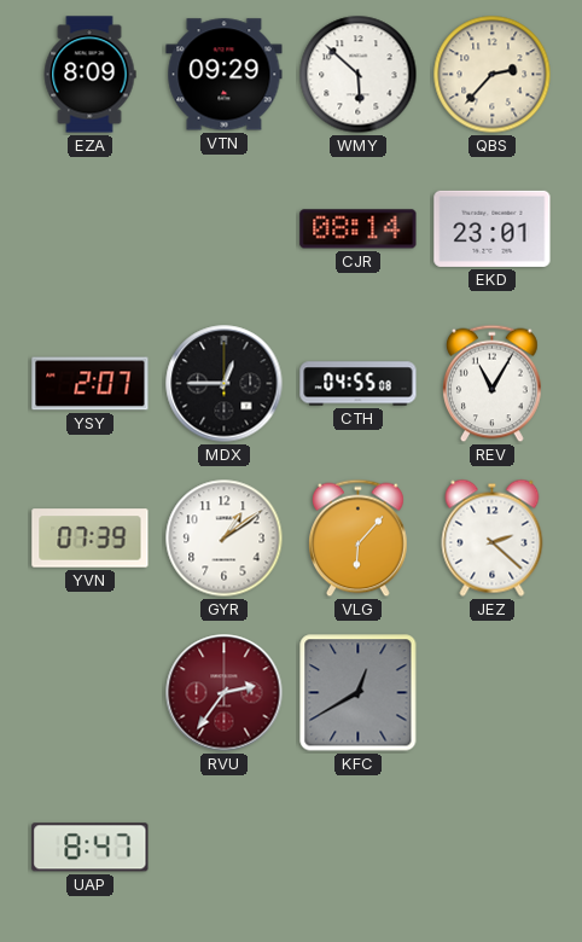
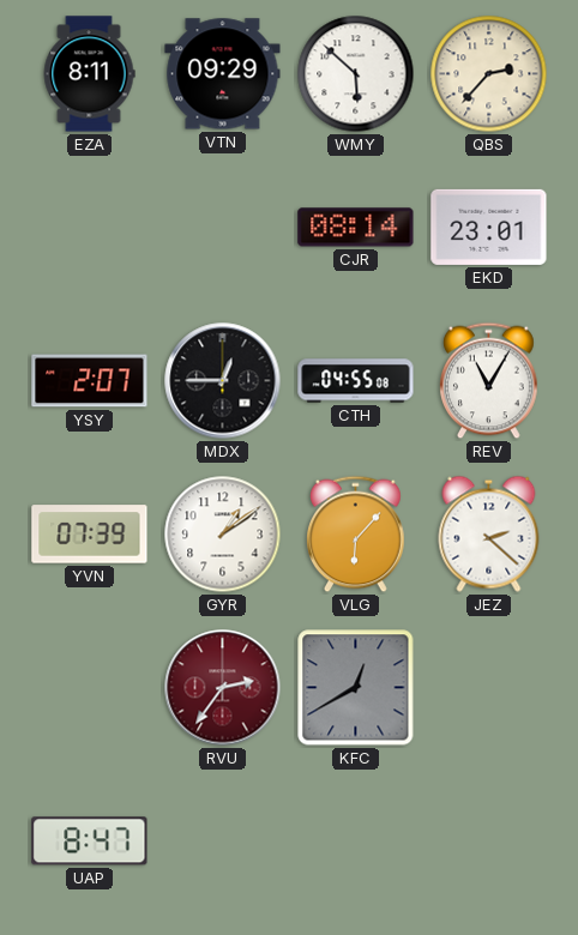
EZA: 8:09 -> 8:11
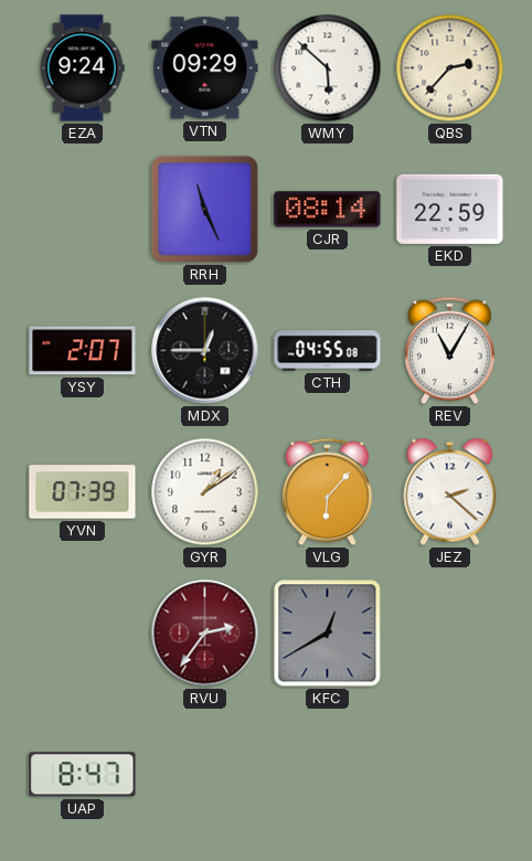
EZA: 8:11 -> 9:24
RRH: none -> 11:26
EKD: 23:01 -> 22:59
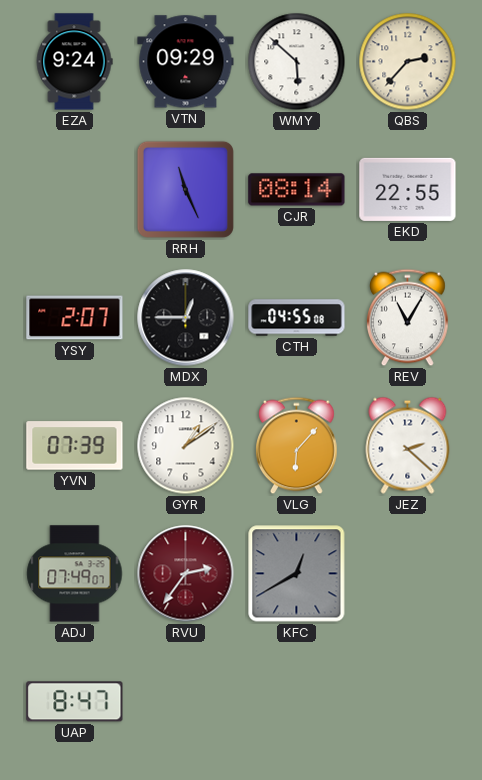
EKD: 22:59 -> 22:55
ADJ: none -> 07:49
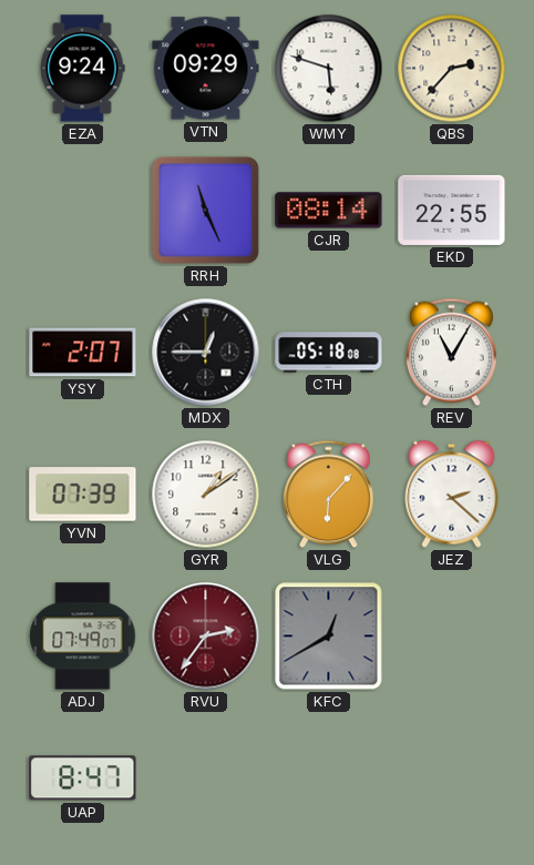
WMY: 5:52 -> 5:48
CTH: 04:55 -> 05:18
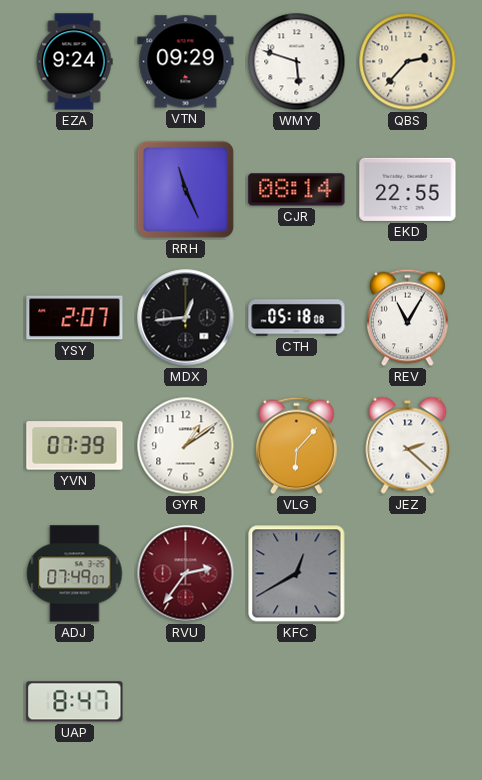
MDX: 12:45 -> 12:44
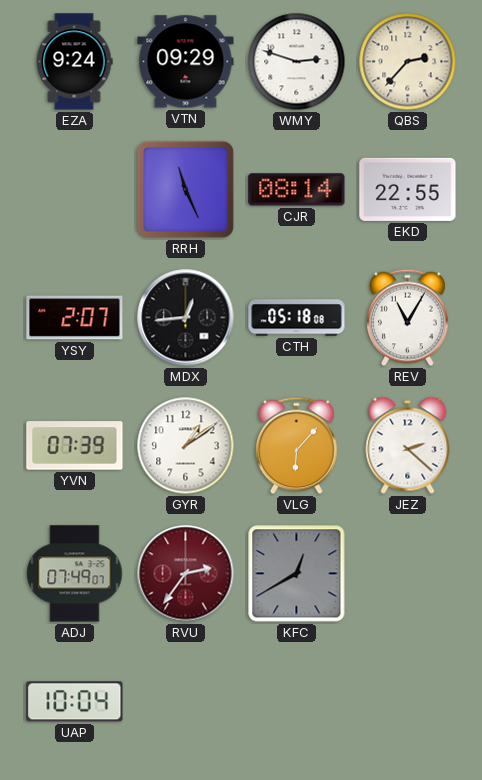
WMY: 5:48 -> 2:48
UAP: 8:47 -> 10:04
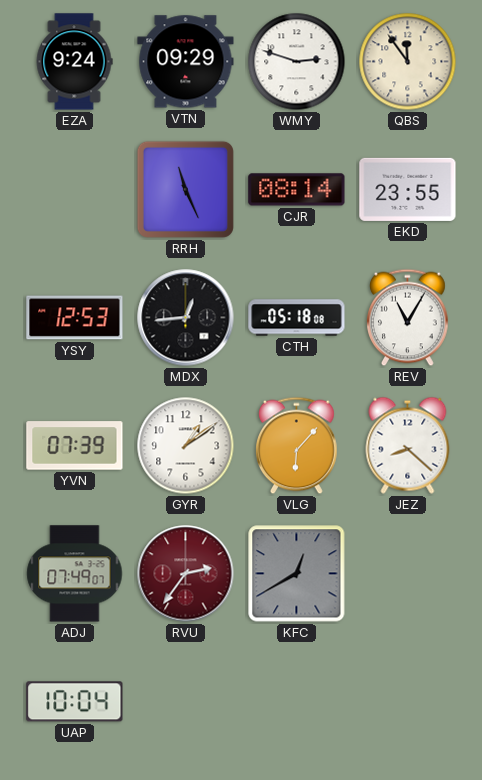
QBS: 2:37 -> 11:54
EKD: 22:55 -> 23:55
YSY: 2:07 -> 12:53
JEZ: 2:22 -> 8:22
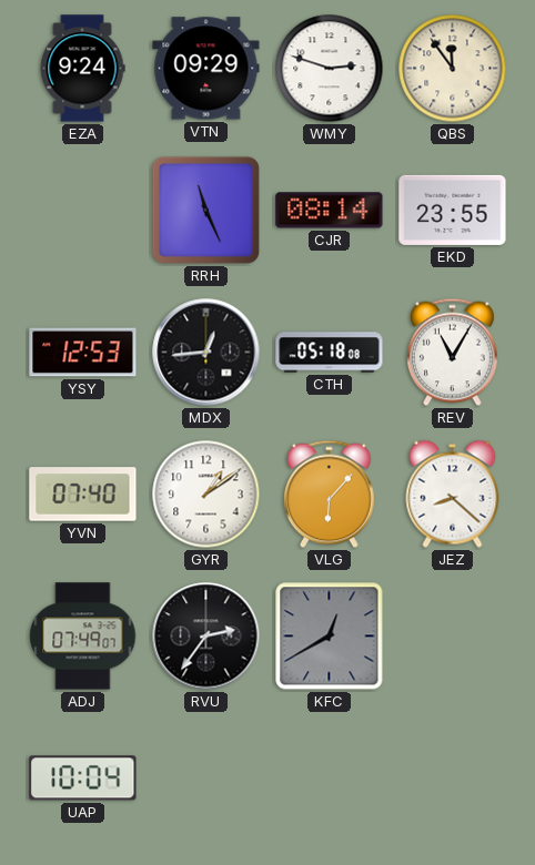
YVN: 07:39 -> 07:40
RVU dial: burgundy -> black
